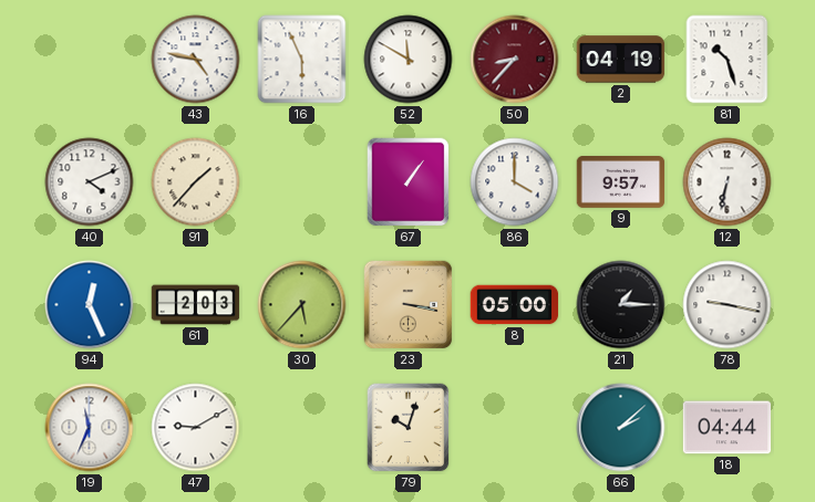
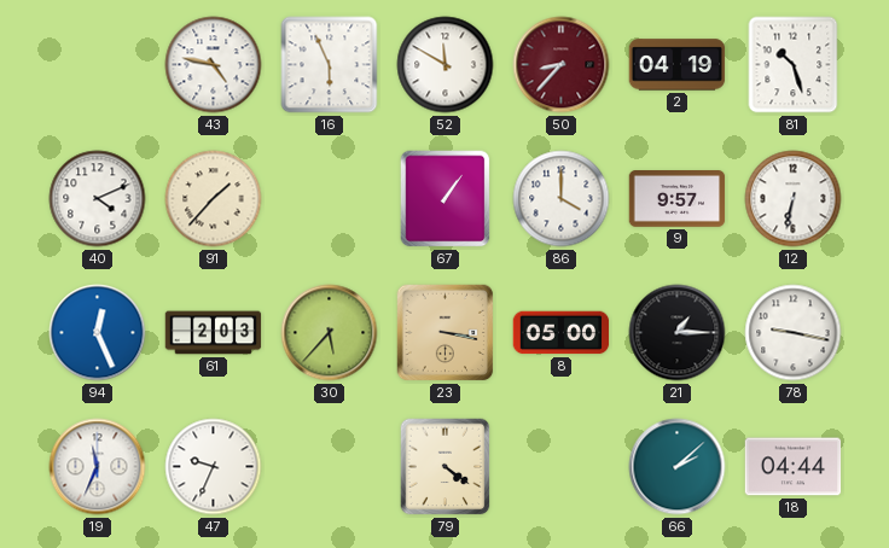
47: 9:10 -> 9:34
79: 10:03 -> 4:21
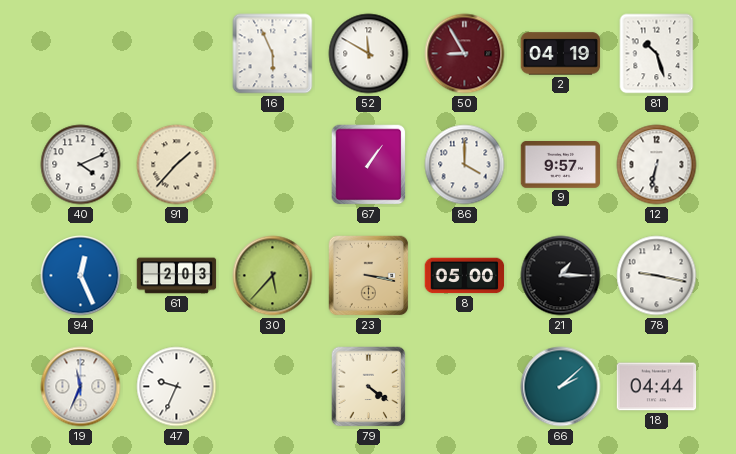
43: 4:47 -> none
50: 8:37 -> 8:55
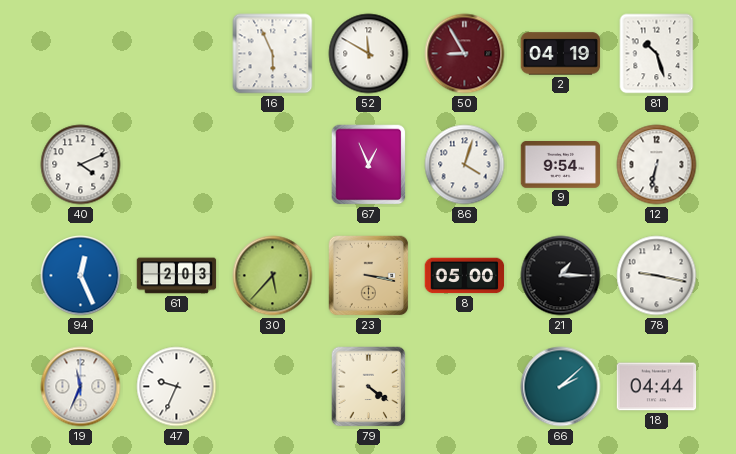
91: 1:37 -> none
67: 1:06 -> 12:56
86: 4:00 -> 4:03
9: 9:57 -> 9:54
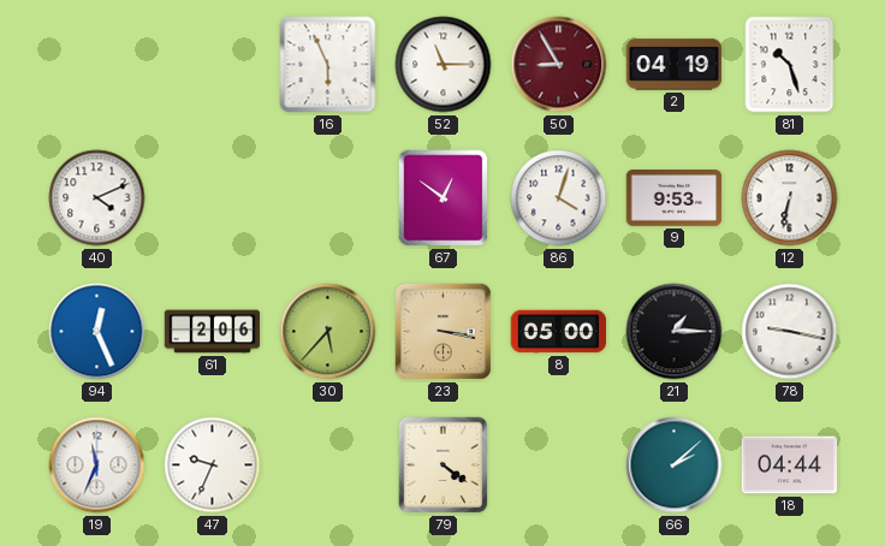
52: 11:50 -> 11:15
67: 12:56 -> 12:51
9: 9:54 -> 9:53
61: 2:03 -> 2:06
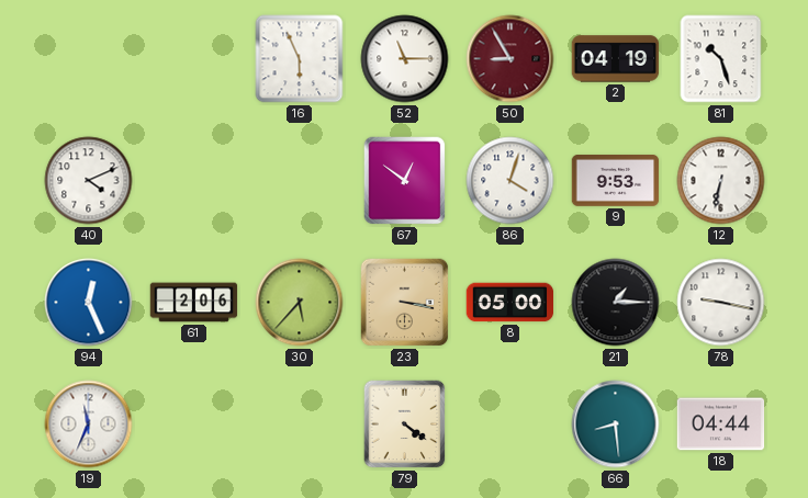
47: 9:34 -> none
66: 2:08 -> 8:29
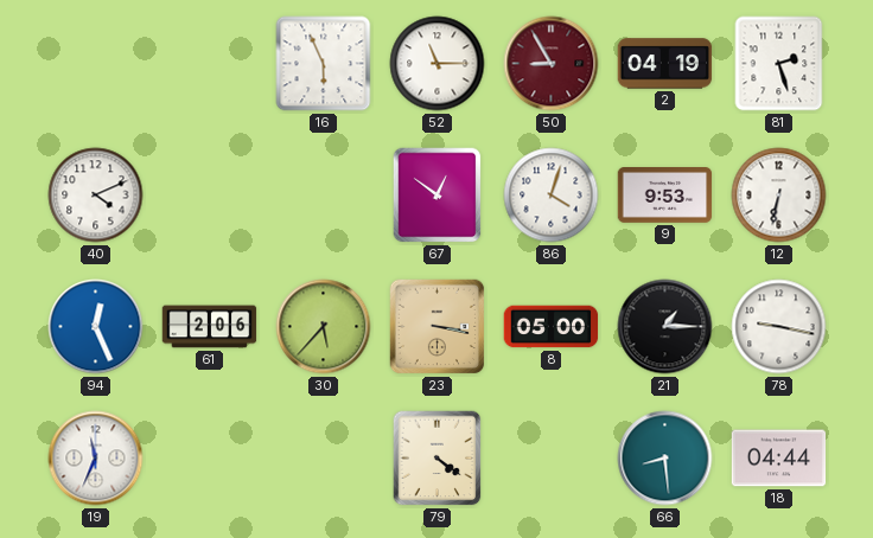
81: 10:27 -> 2:27
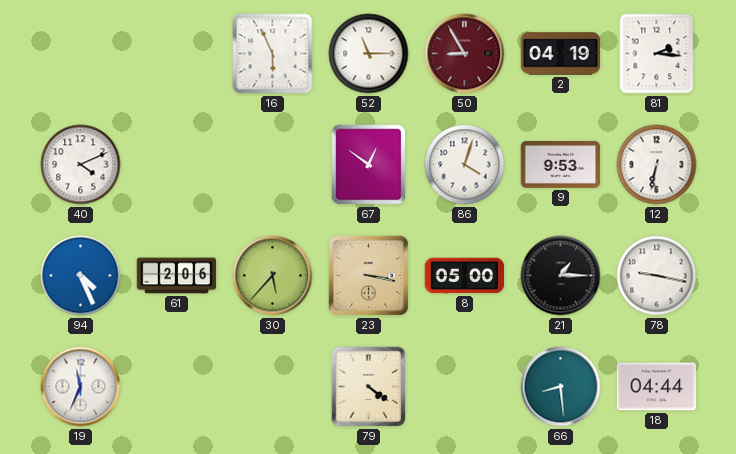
81: 2:27 -> 2:16
94: 12:26 -> 4:26
